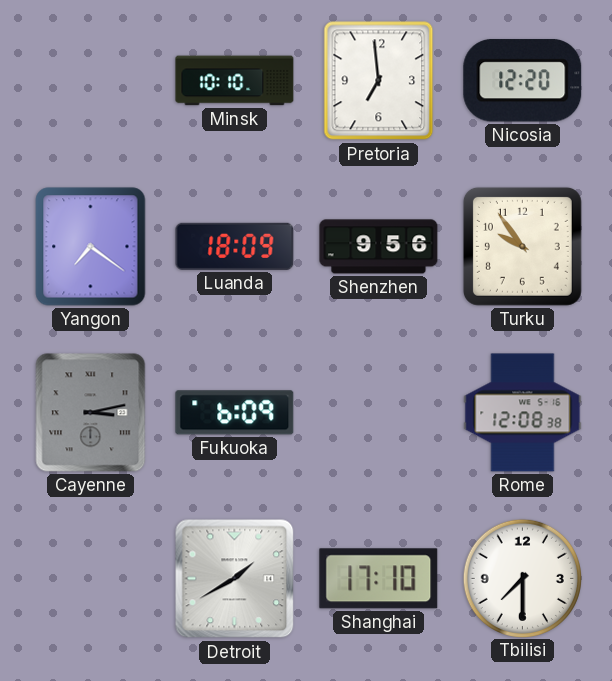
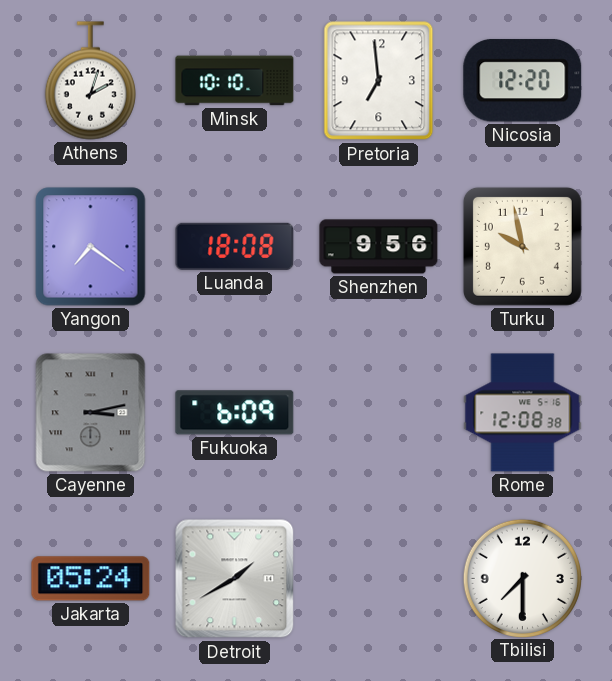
Athens: none -> 2:03
Luanda: 18:09 -> 18:08
Turku: 9:54 -> 9:58
Jakarta: none -> 05:24
Shanghai: 17:10 -> none
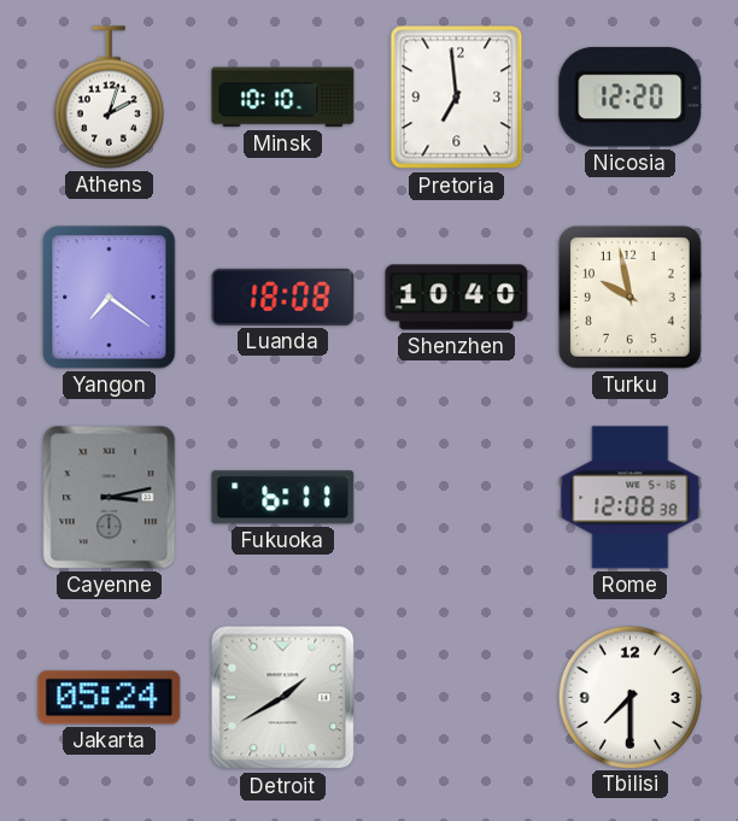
Shenzhen: 9:56 -> 10:40
Fukuoka: 6:09 -> 6:11
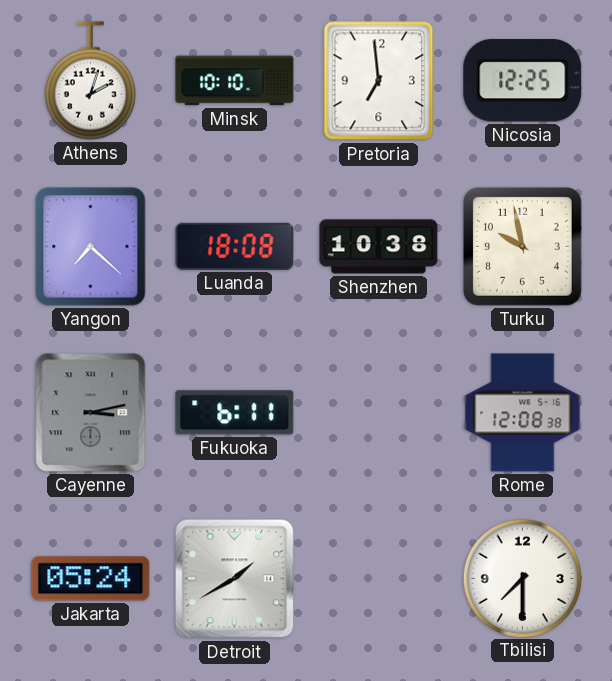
Nicosia: 12:20 -> 12:25
Yangon: 7:21 -> 7:22
Shenzhen: 10:40 -> 10:38
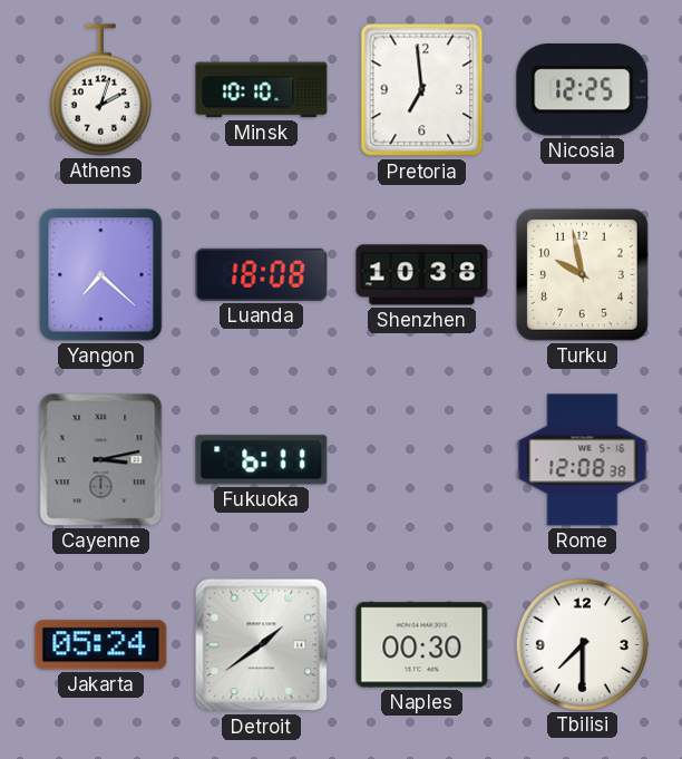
Detroit: 1:40 -> 1:39
Naples: none -> 00:30
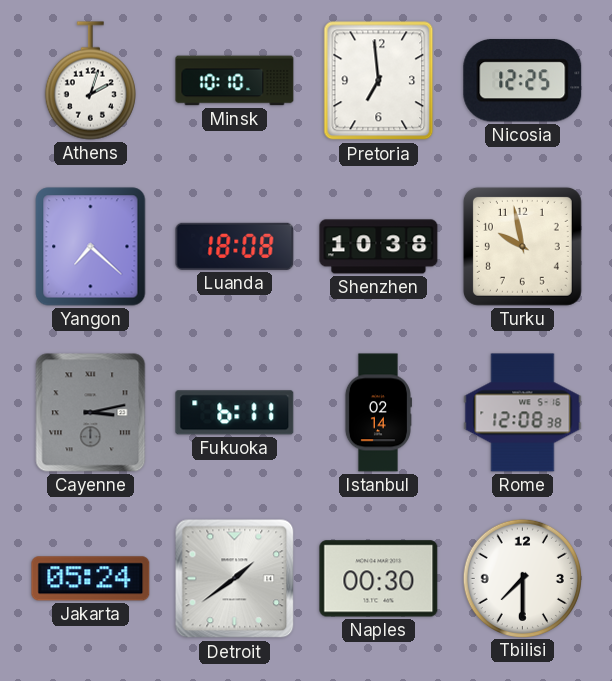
Istanbul: none -> 02:14
